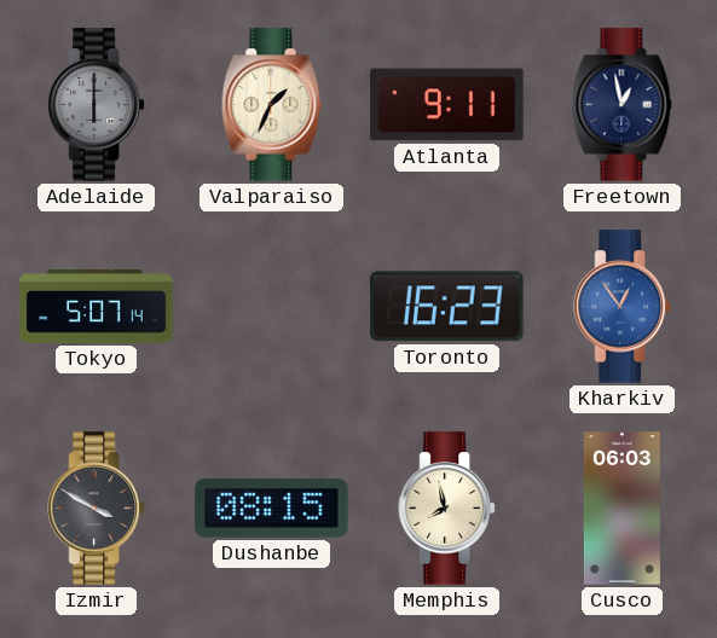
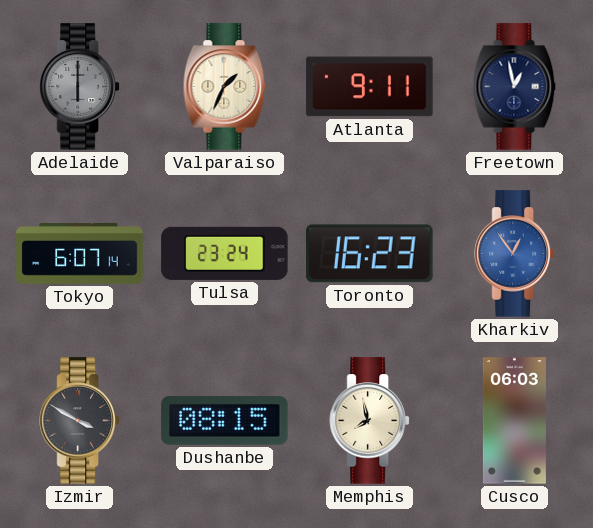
Tokyo: 5:07 -> 6:07
Tulsa: none -> 23:24
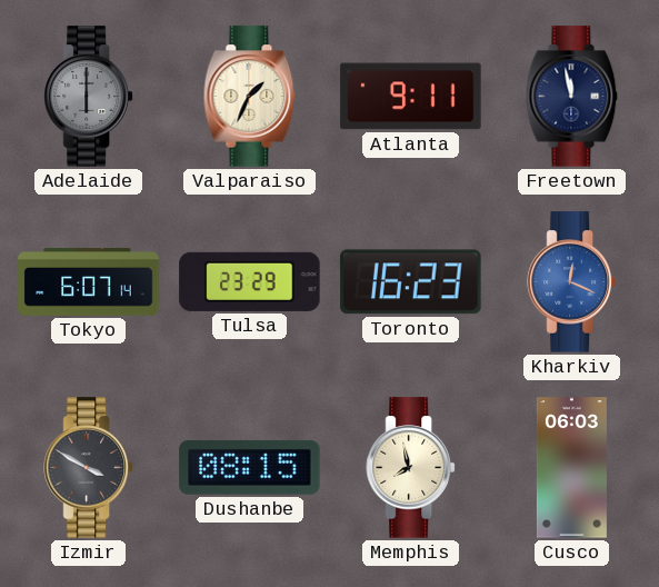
Freetown: 12:58 -> 11:58
Tulsa: 23:24 -> 23:29
Kharkiv: 12:54 -> 12:19
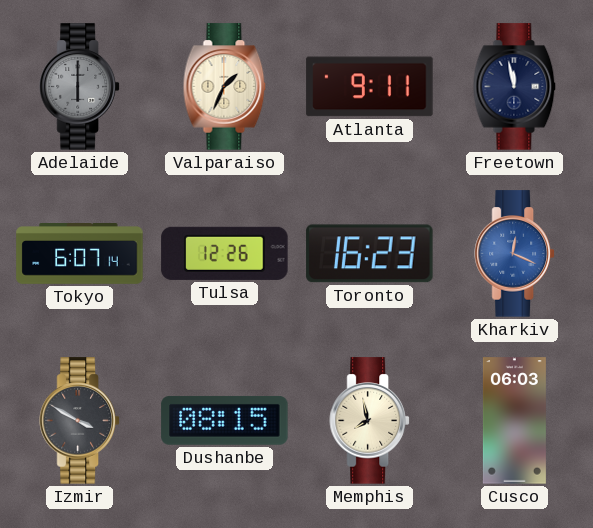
Tulsa: 23:29 -> 12:26
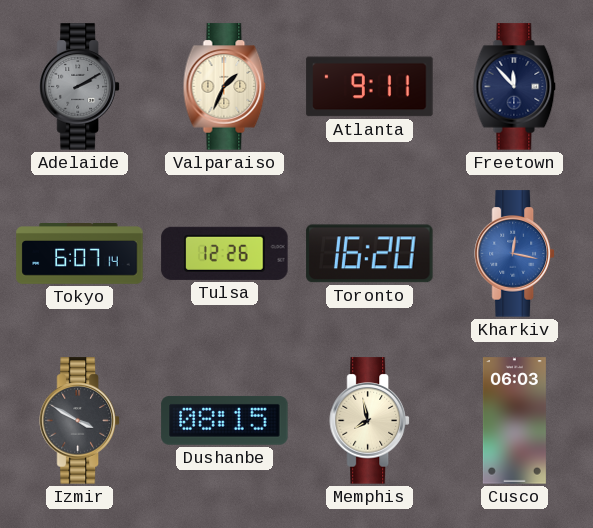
Adelaide: 6:00 -> 2:10
Freetown: 11:58 -> 11:53
Toronto: 16:23 -> 16:20
Kharkiv: 12:19 -> 12:17
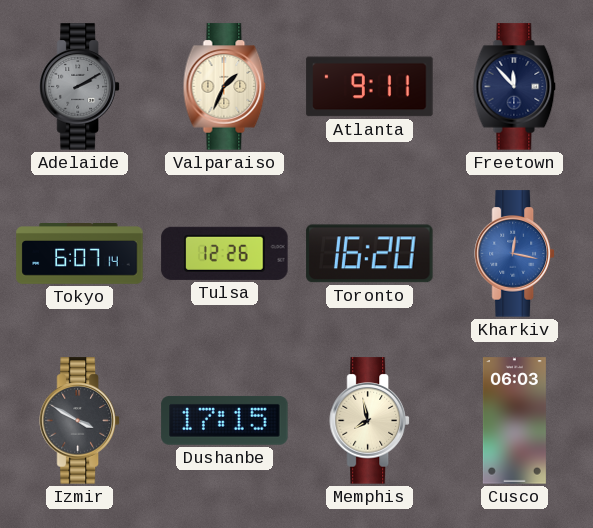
Dushanbe: 08:15 -> 17:15
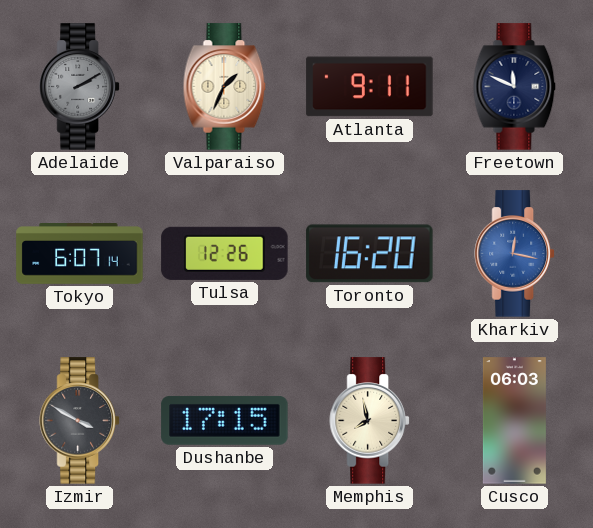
Freetown: 11:53 -> 11:49
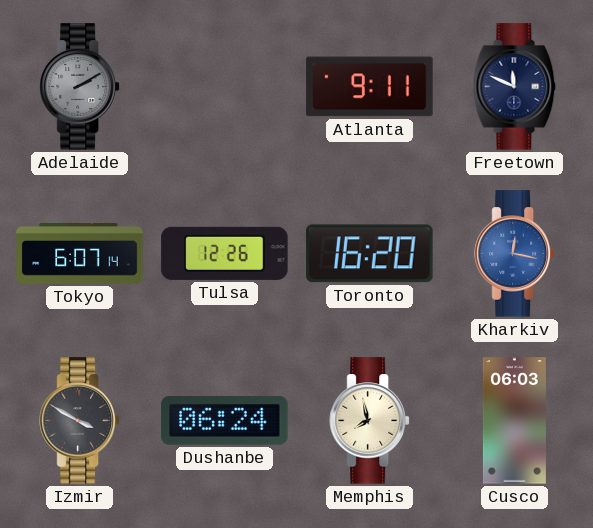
Valparaiso: 1:34 -> none
Dushanbe: 17:15 -> 06:24
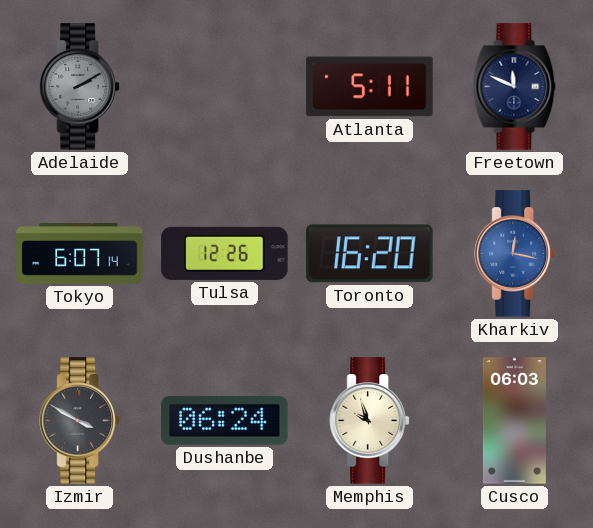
Atlanta: 9:11 -> 5:11
Memphis: 7:58 -> 9:57
